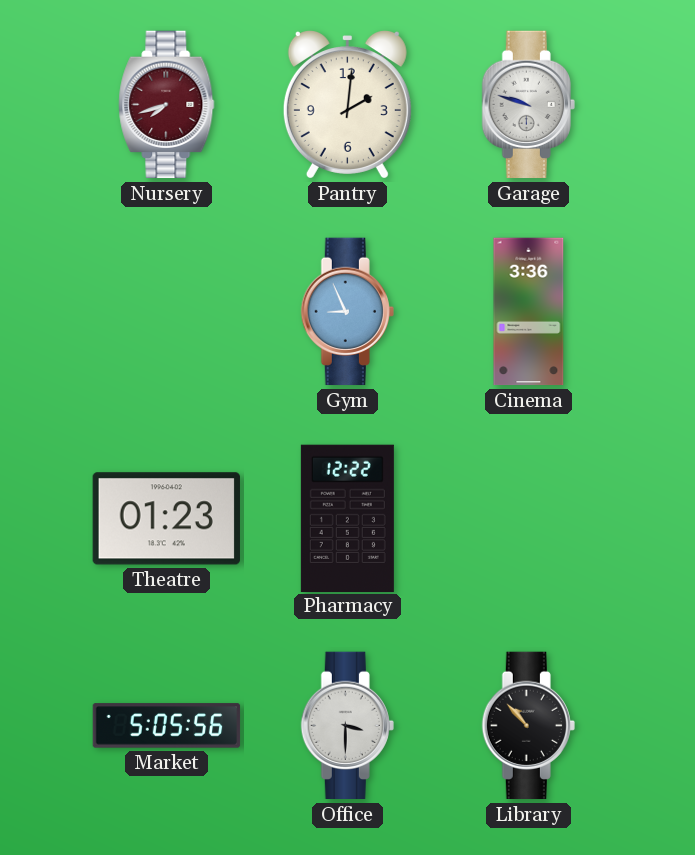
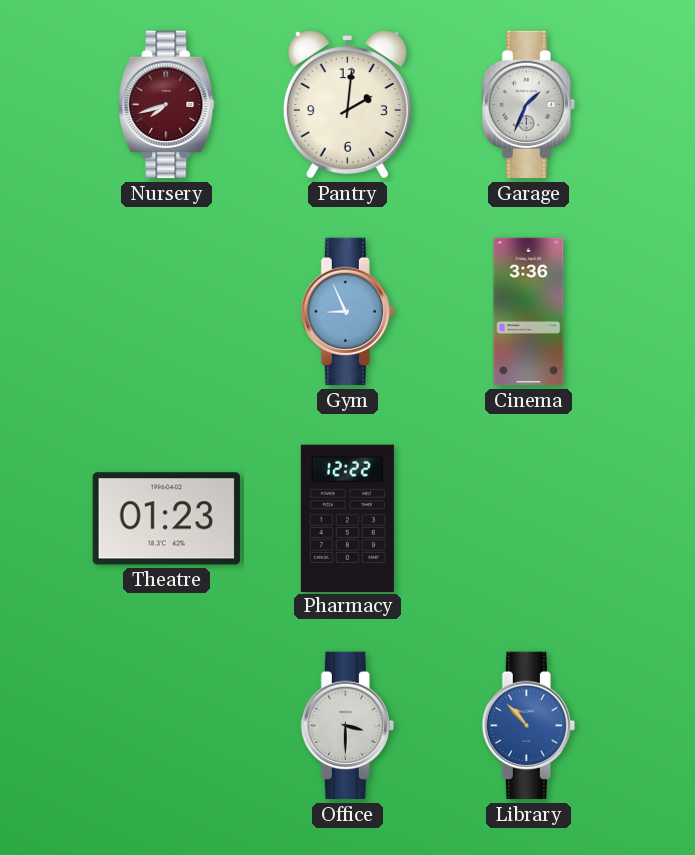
Garage: 9:48 -> 1:34
Market: 5:05 -> none
Library dial: black -> blue
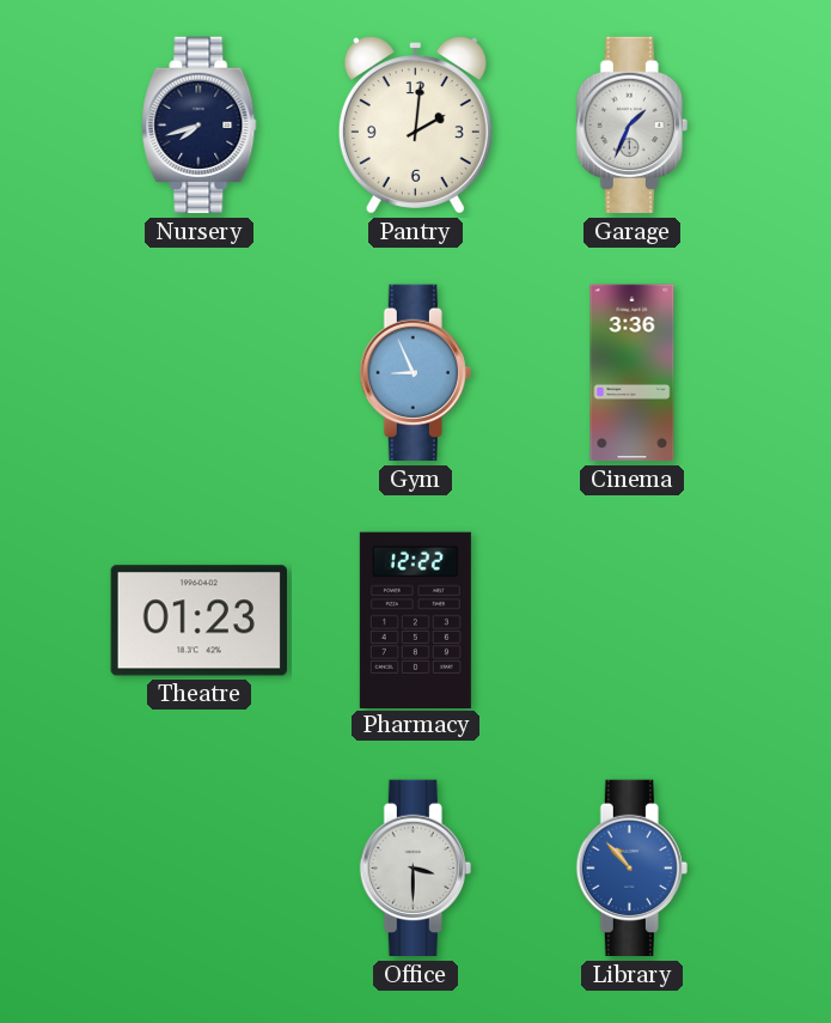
Nursery dial: burgundy -> navy
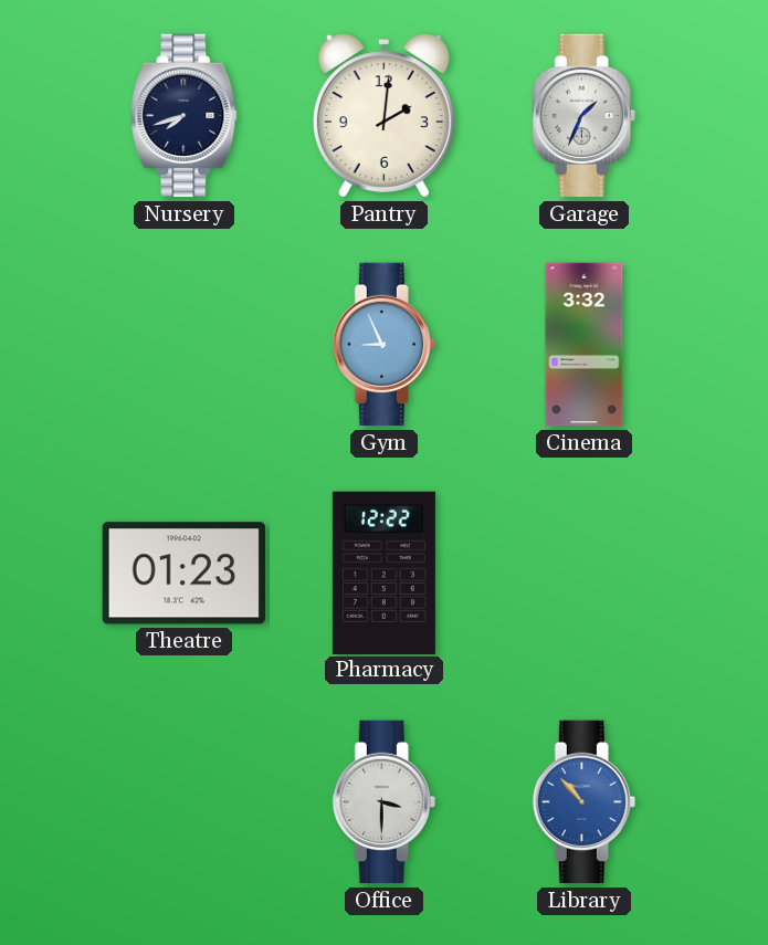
Cinema: 3:36 -> 3:32
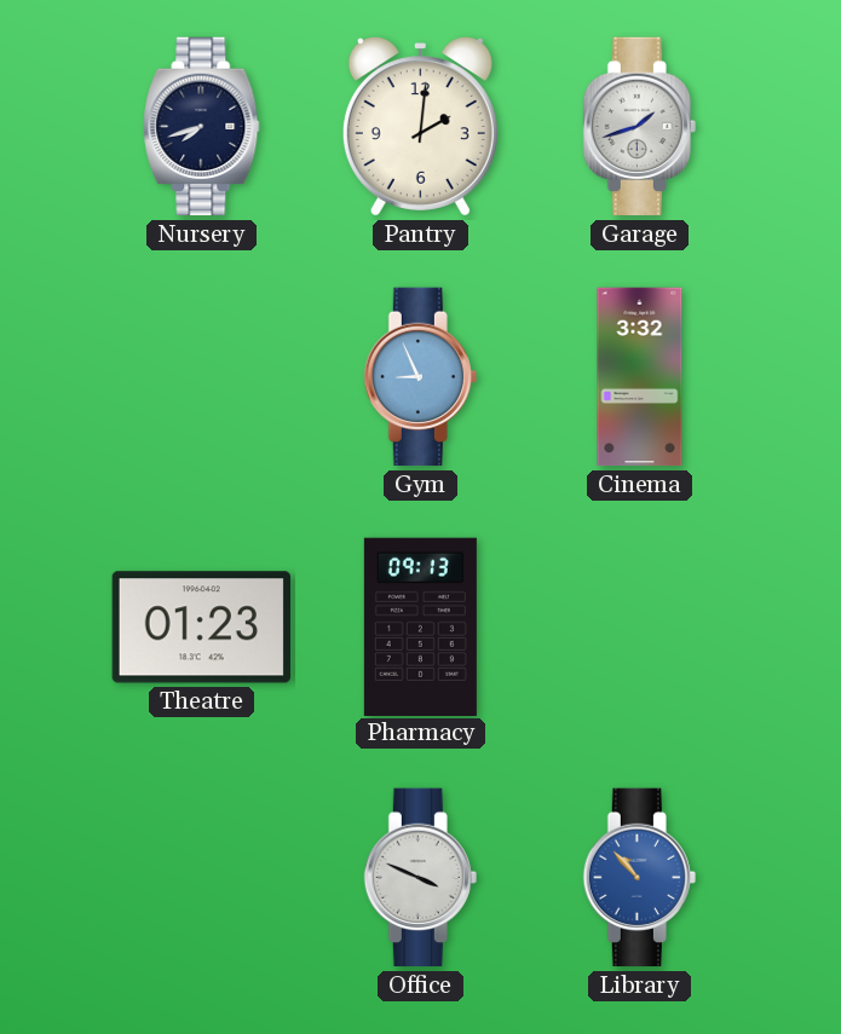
Garage: 1:34 -> 1:42
Pharmacy: 12:22 -> 09:13
Office: 3:30 -> 3:49
